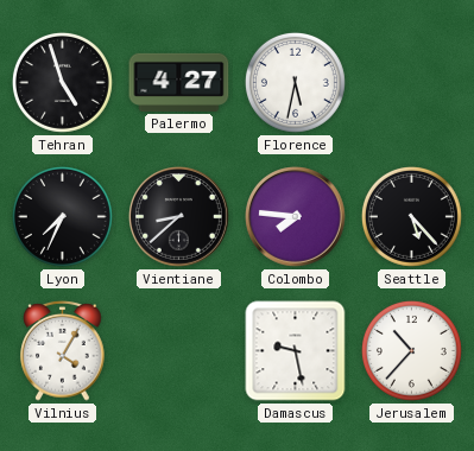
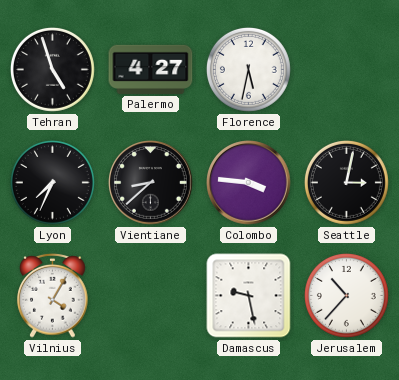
Colombo: 7:46 -> 3:46
Seattle: 5:23 -> 3:02
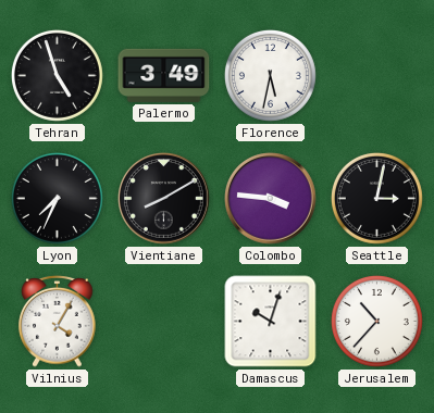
Palermo: 4:27 -> 3:49
Vientiane: 8:38 -> 8:10
Damascus: 9:28 -> 10:03
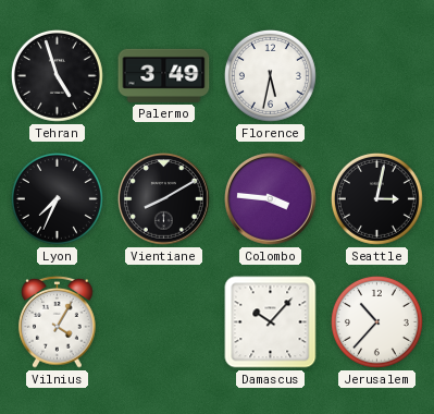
Damascus: 10:03 -> 10:07
